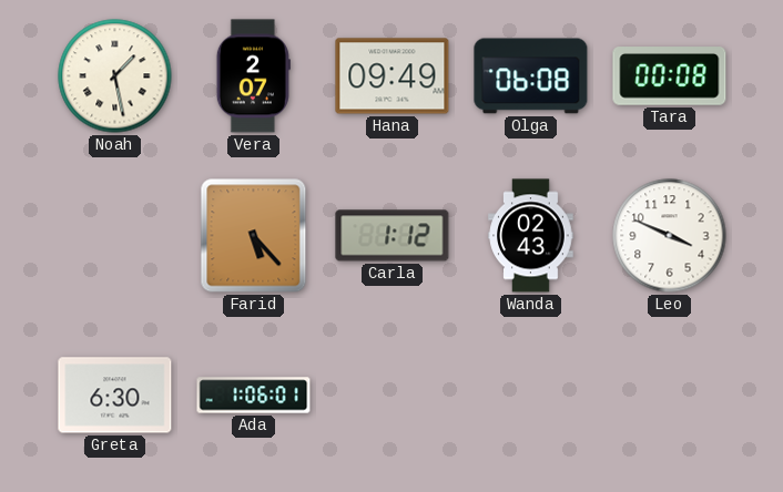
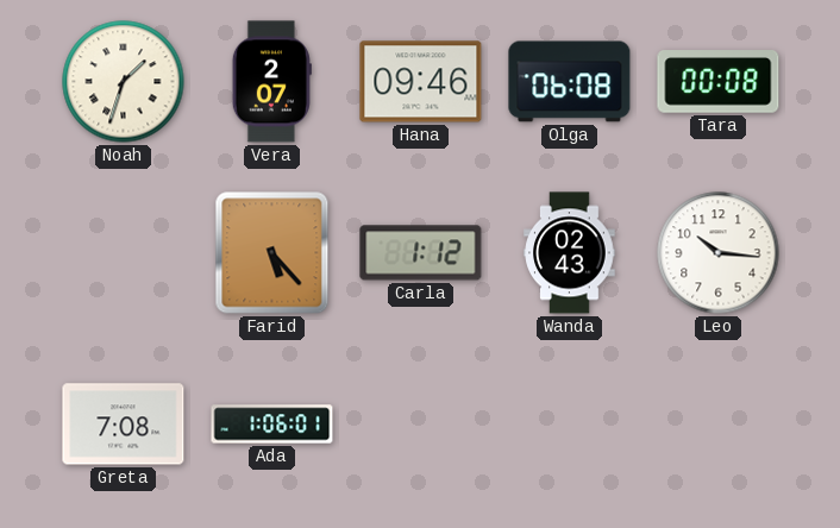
Noah: 1:28 -> 1:33
Hana: 09:49 -> 09:46
Leo: 3:49 -> 10:16
Greta: 6:30 -> 7:08
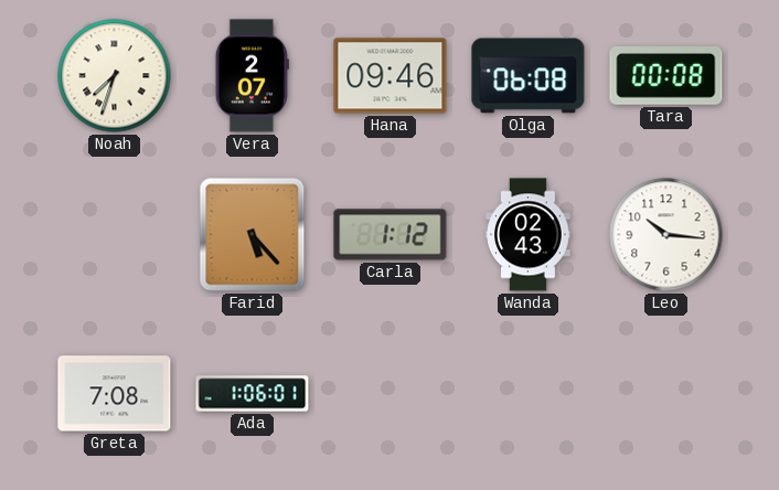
Noah: 1:33 -> 7:33
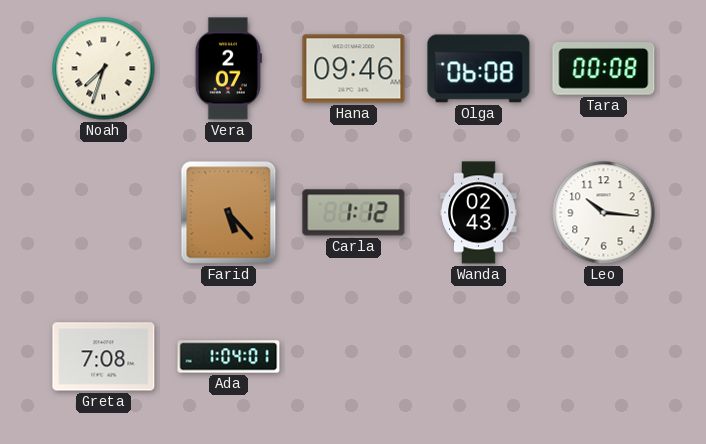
Ada: 1:06 -> 1:04
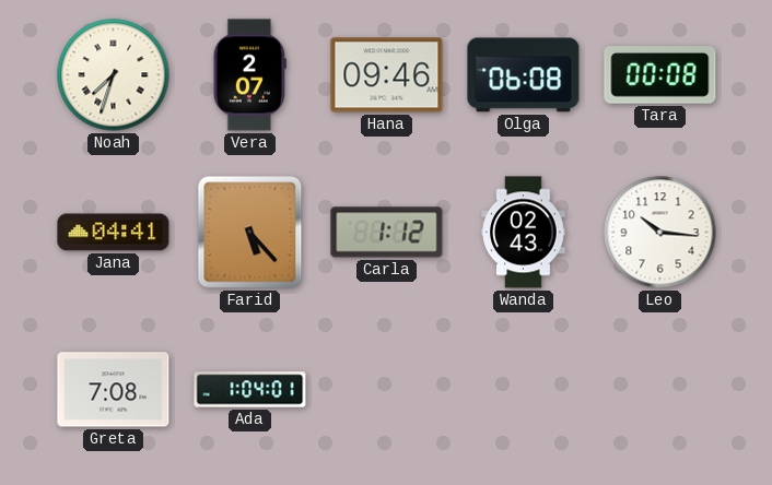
Jana: none -> 04:41
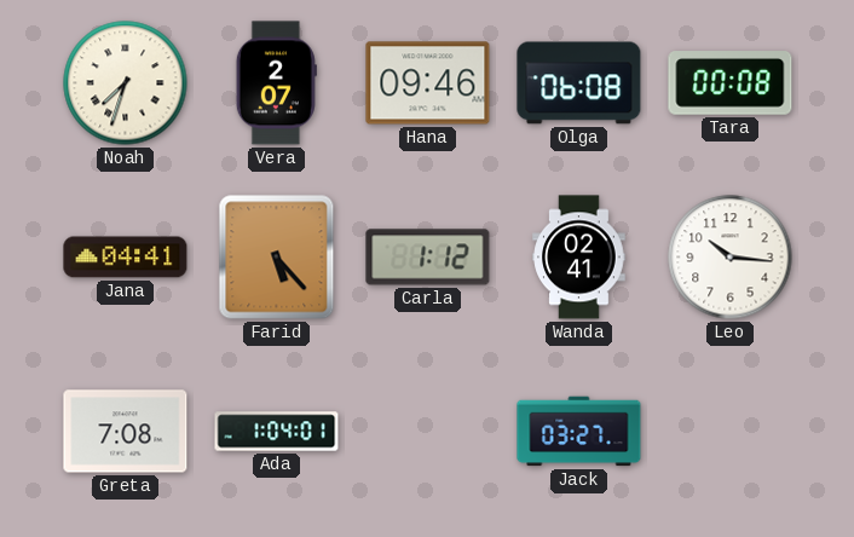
Wanda: 02:43 -> 02:41
Jack: none -> 03:27
